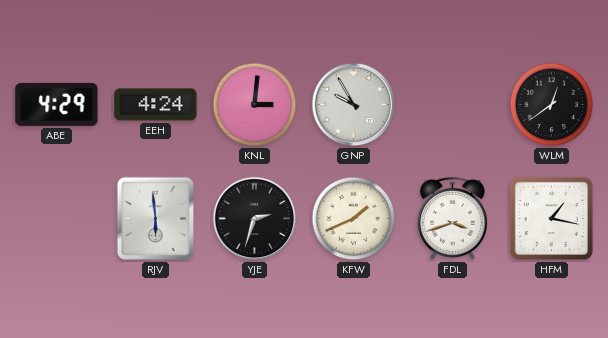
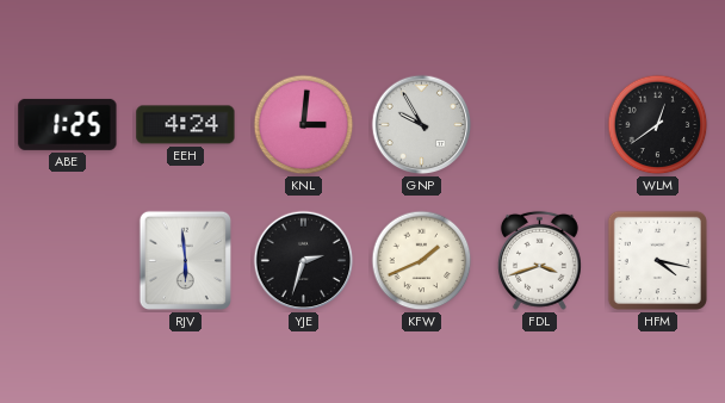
ABE: 4:29 -> 1:25
HFM: 1:17 -> 4:17
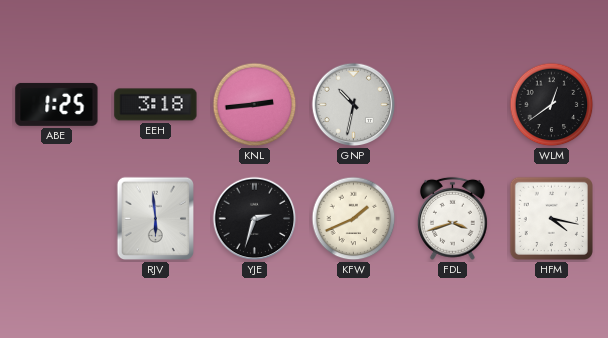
EEH: 4:24 -> 3:18
KNL: 3:01 -> 2:44
GNP: 9:55 -> 10:32
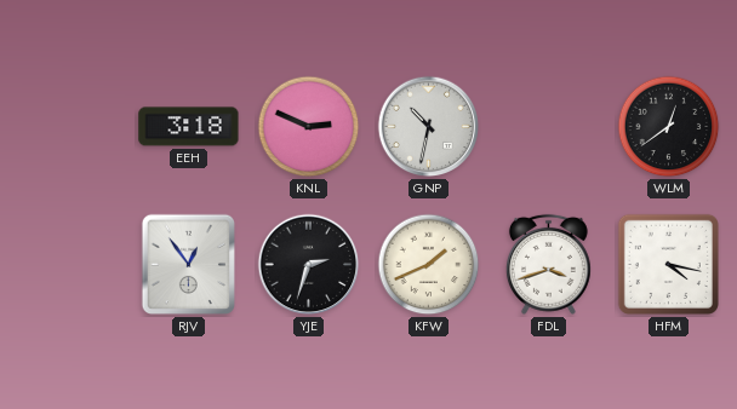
ABE: 1:25 -> none
KNL: 2:44 -> 2:49
RJV: 5:59 -> 12:54
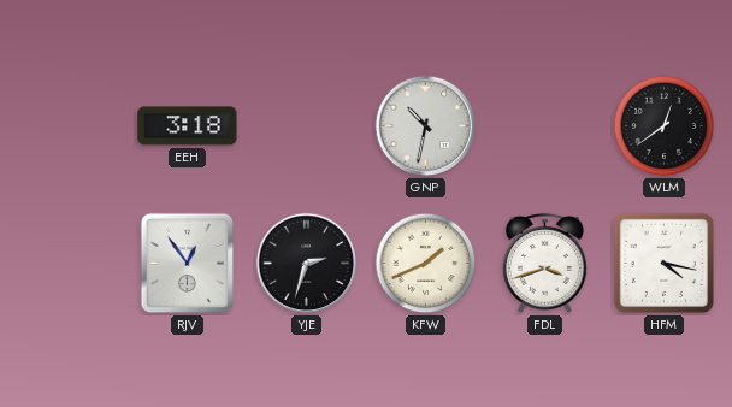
KNL: 2:49 -> none
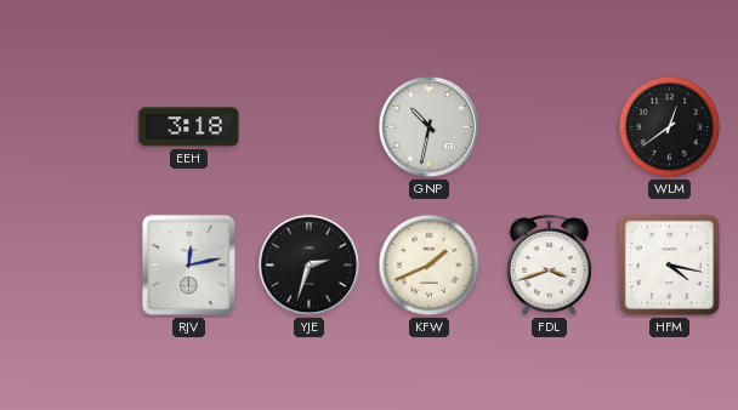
RJV: 12:54 -> 12:13
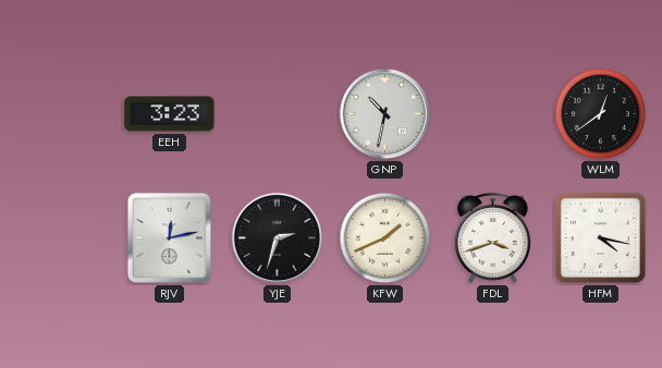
EEH: 3:18 -> 3:23
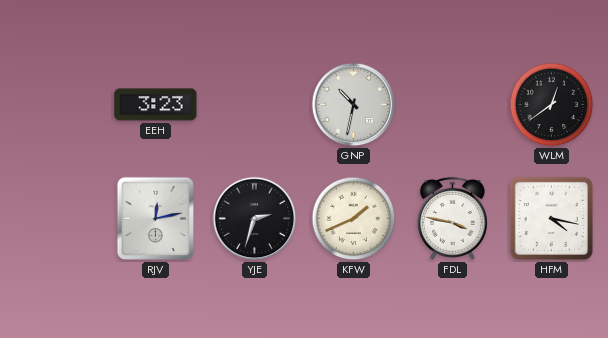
FDL: 3:42 -> 3:47
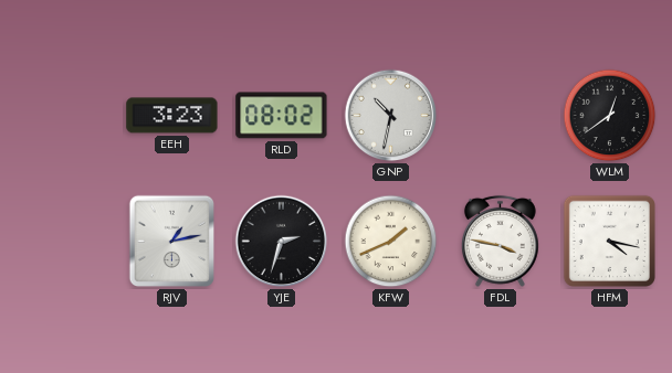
RLD: none -> 08:02
RJV: 12:13 -> 1:13
